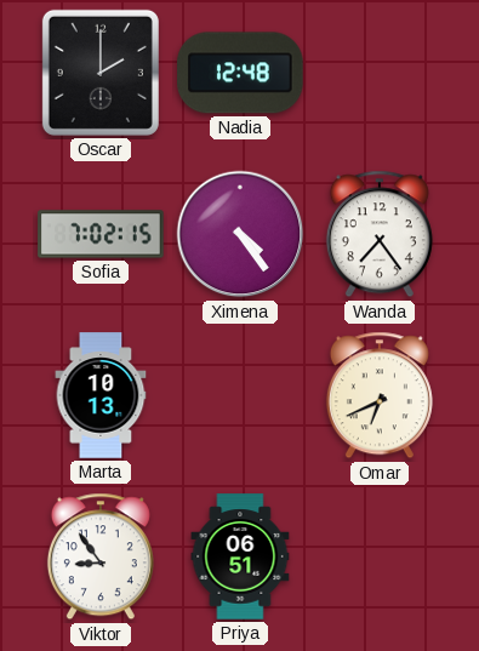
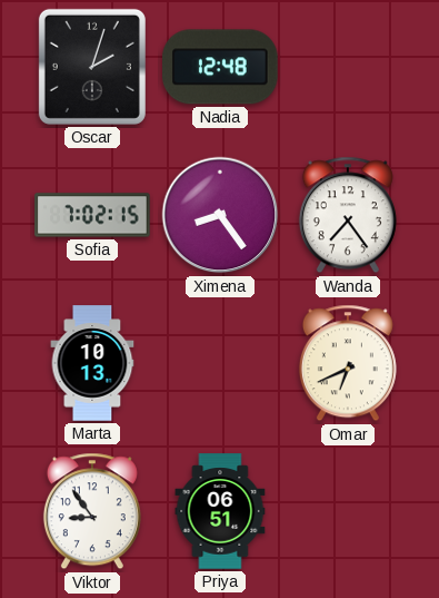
Oscar: 2:00 -> 2:03
Ximena: 4:24 -> 8:24
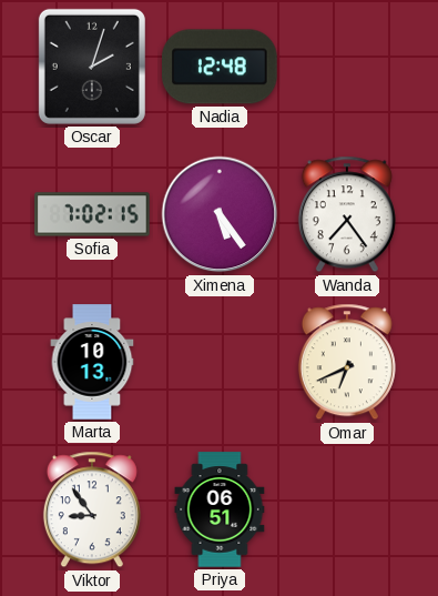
Ximena: 8:24 -> 5:24
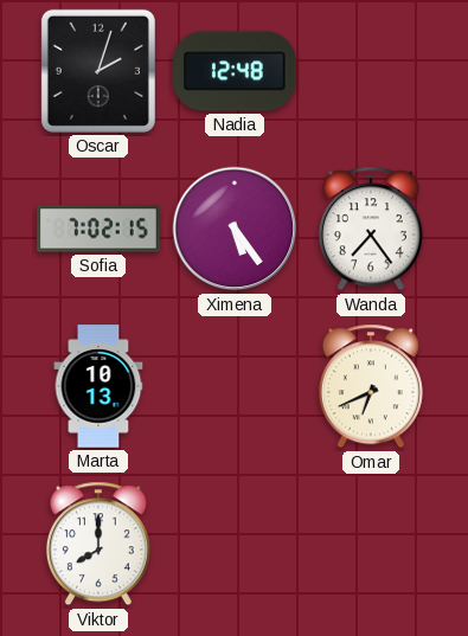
Viktor: 8:54 -> 8:00
Priya: 06:51 -> none
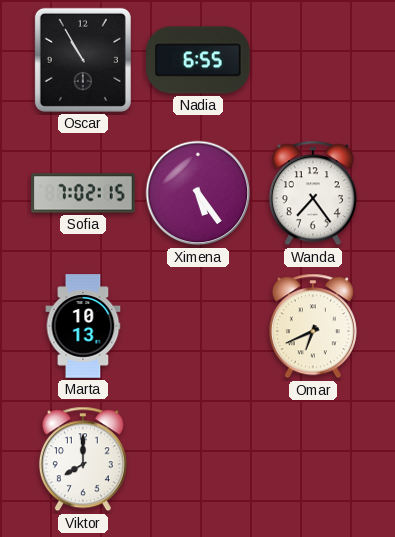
Oscar: 2:03 -> 10:55
Nadia: 12:48 -> 6:55
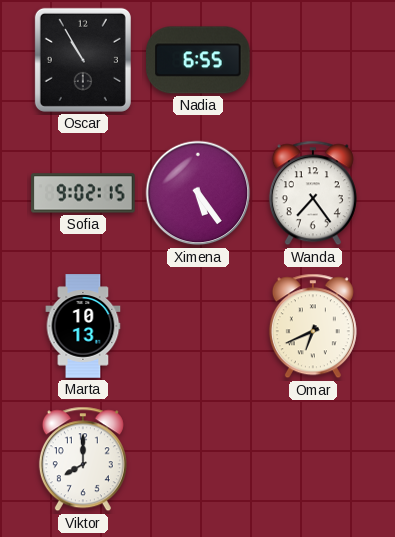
Sofia: 7:02 -> 9:02
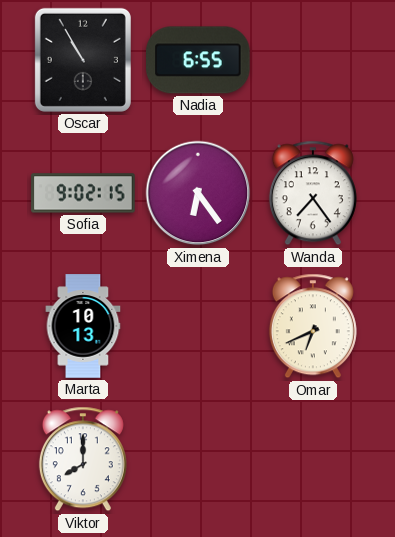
Ximena: 5:24 -> 6:24
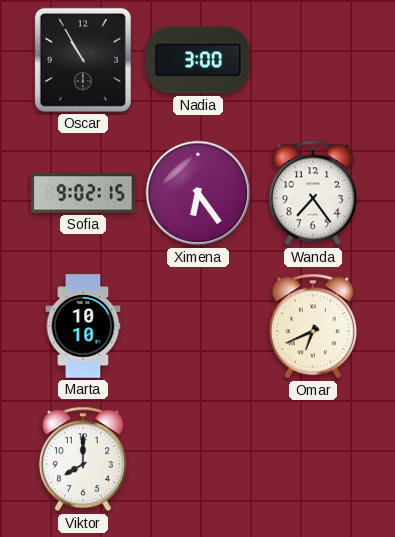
Nadia: 6:55 -> 3:00
Marta: 10:13 -> 10:10
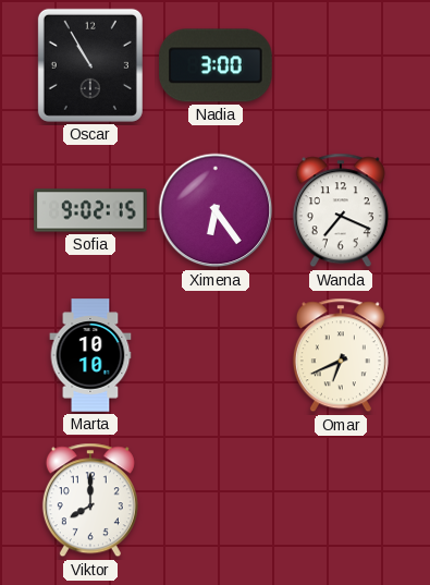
Wanda: 7:24 -> 7:19
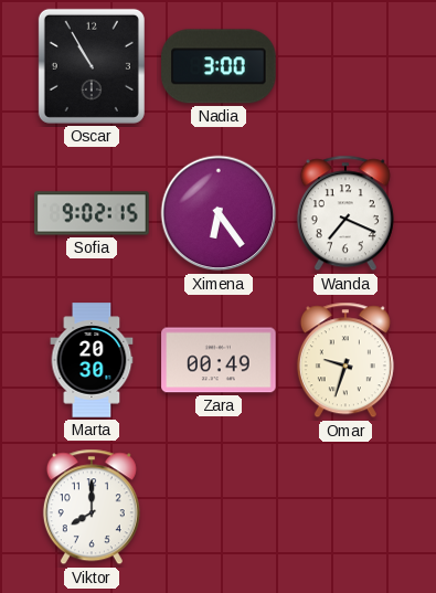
Marta: 10:10 -> 20:30
Zara: none -> 00:49
Omar: 6:41 -> 9:33
